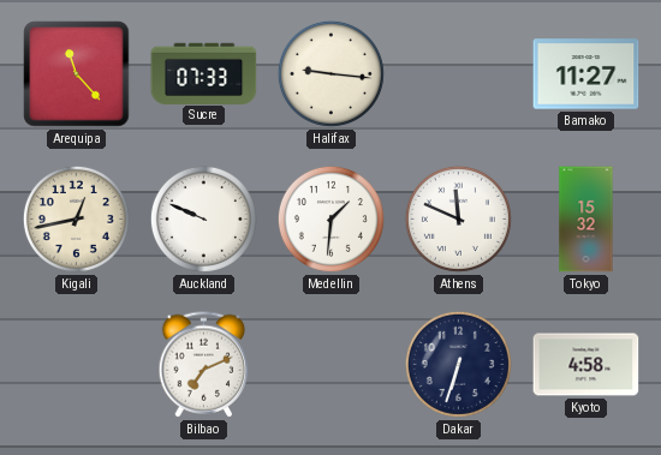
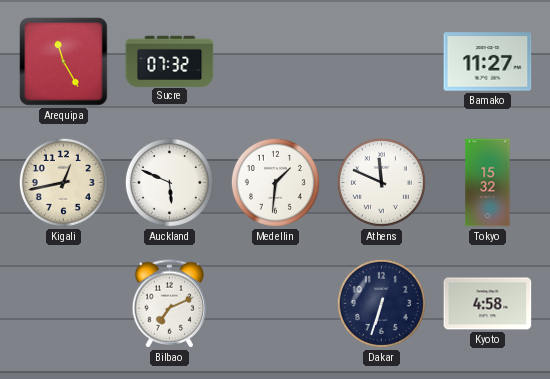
Arequipa: 11:23 -> 11:25
Sucre: 07:33 -> 07:32
Halifax: 9:16 -> none
Auckland: 9:49 -> 5:49
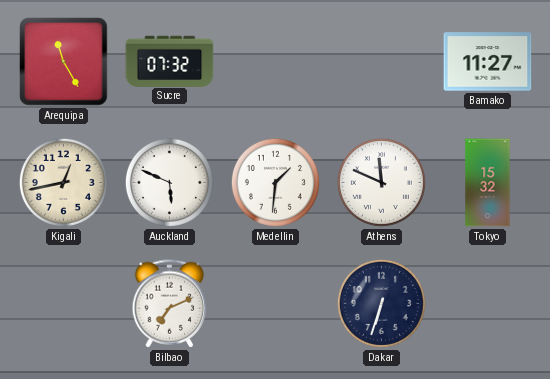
Kyoto: 4:58 -> none
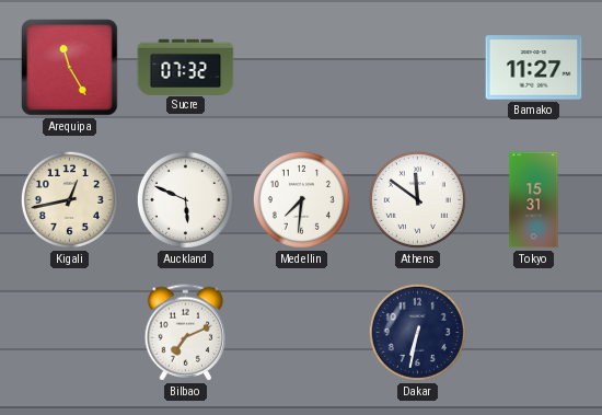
Medellin: 1:31 -> 7:31
Athens: 11:49 -> 11:51
Tokyo: 15:32 -> 15:31
Dakar: 6:33 -> 6:32
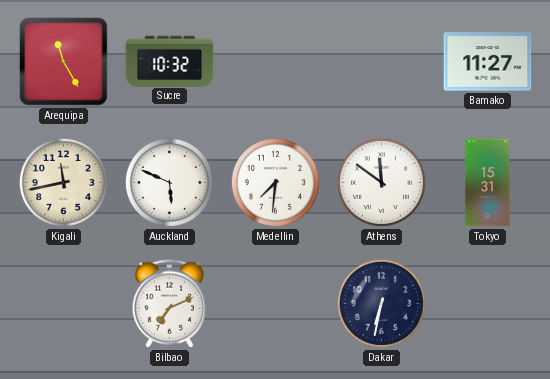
Sucre: 07:32 -> 10:32
Kigali: 12:43 -> 11:43
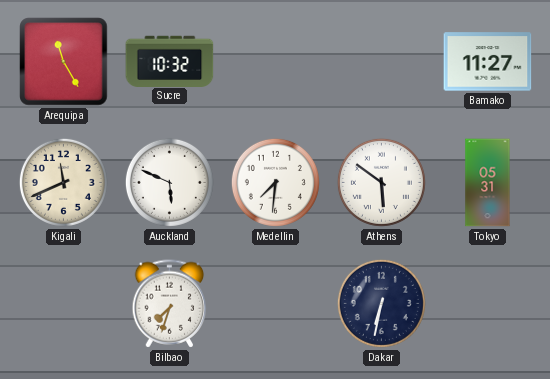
Kigali: 11:43 -> 11:41
Athens: 11:51 -> 5:51
Tokyo: 15:31 -> 05:31
Bilbao: 7:11 -> 7:33
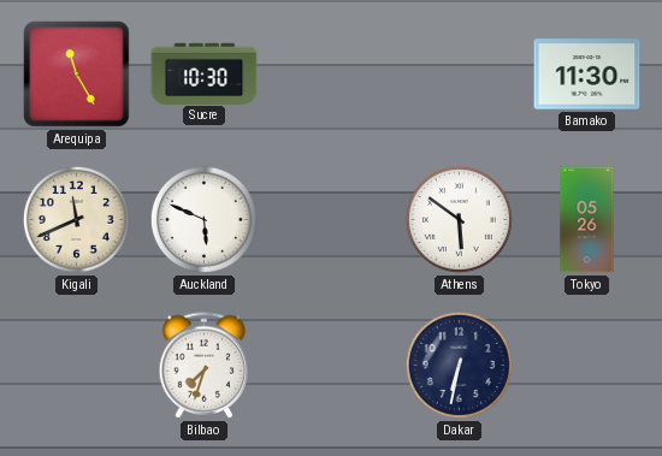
Sucre: 10:32 -> 10:30
Bamako: 11:27 -> 11:30
Medellin: 7:31 -> none
Tokyo: 05:31 -> 05:26
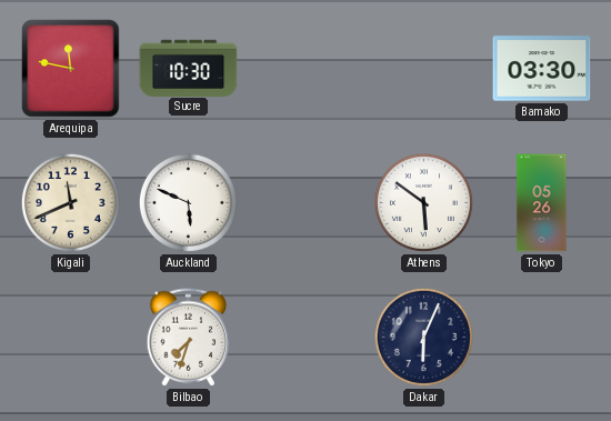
Arequipa: 11:25 -> 11:47
Bamako: 11:30 -> 03:30
Dakar: 6:32 -> 6:04
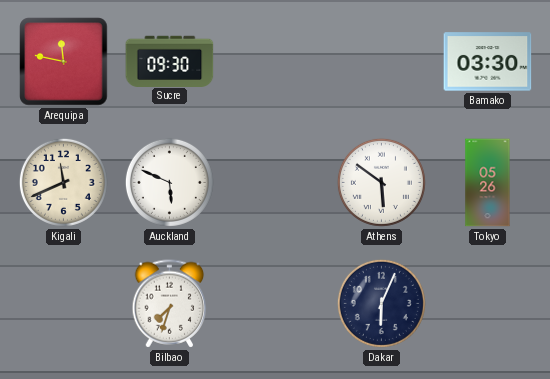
Sucre: 10:30 -> 09:30
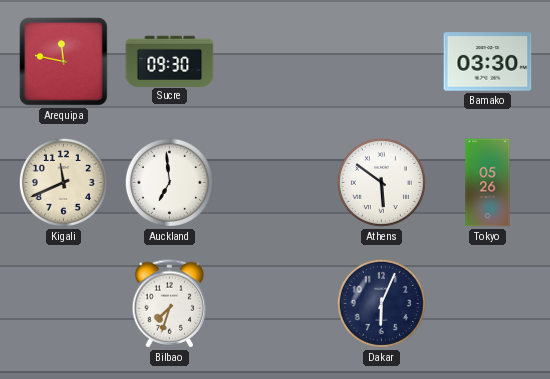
Auckland: 5:49 -> 6:59
